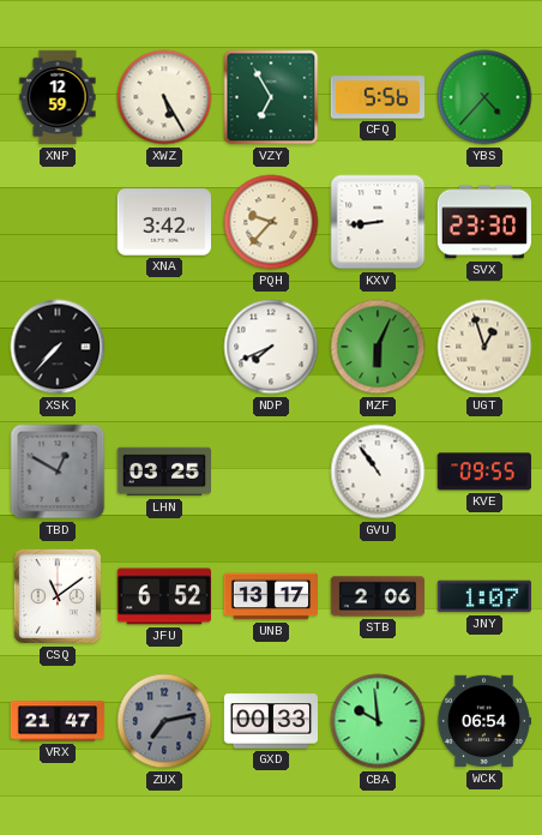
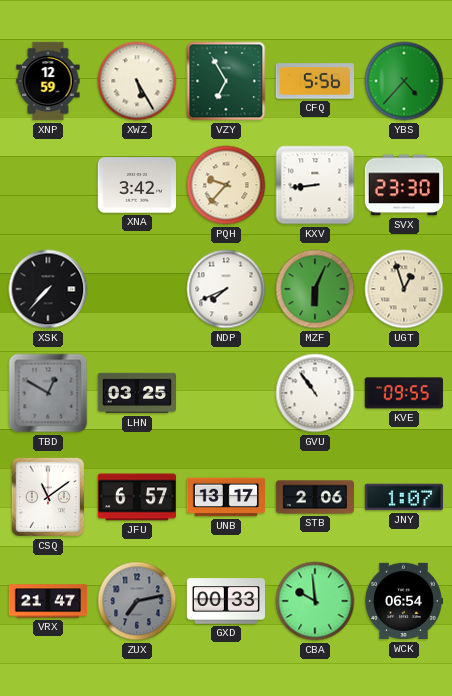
JFU: 6:52 -> 6:57
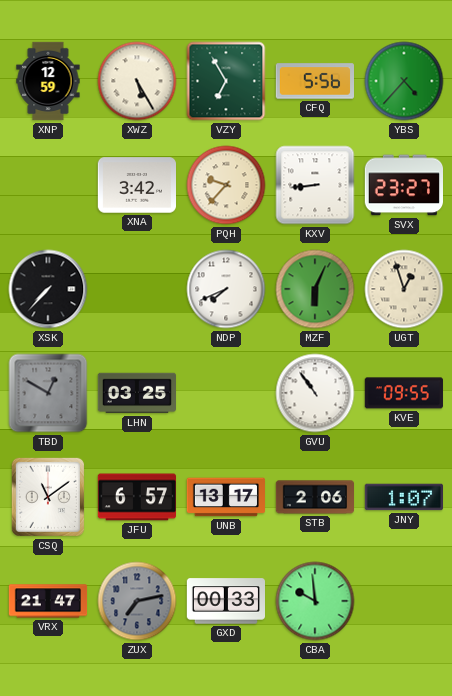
SVX: 23:30 -> 23:27
WCK: 06:54 -> none
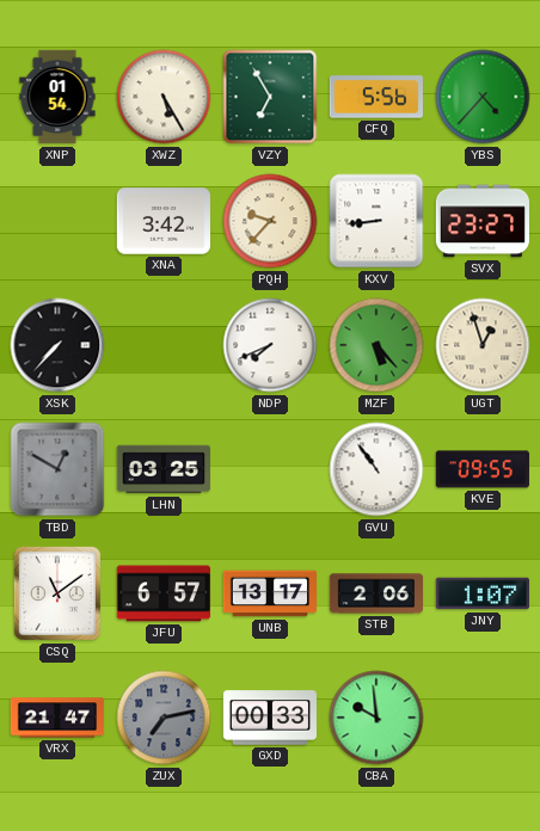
XNP: 12:59 -> 01:54
MZF: 6:04 -> 5:23
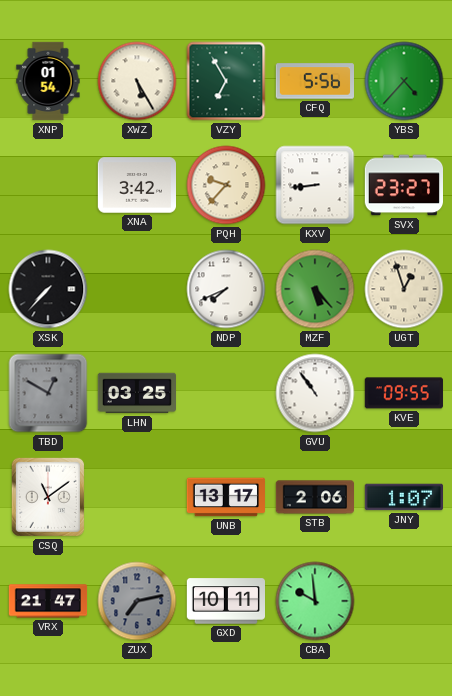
JFU: 6:57 -> none
GXD: 00:33 -> 10:11
